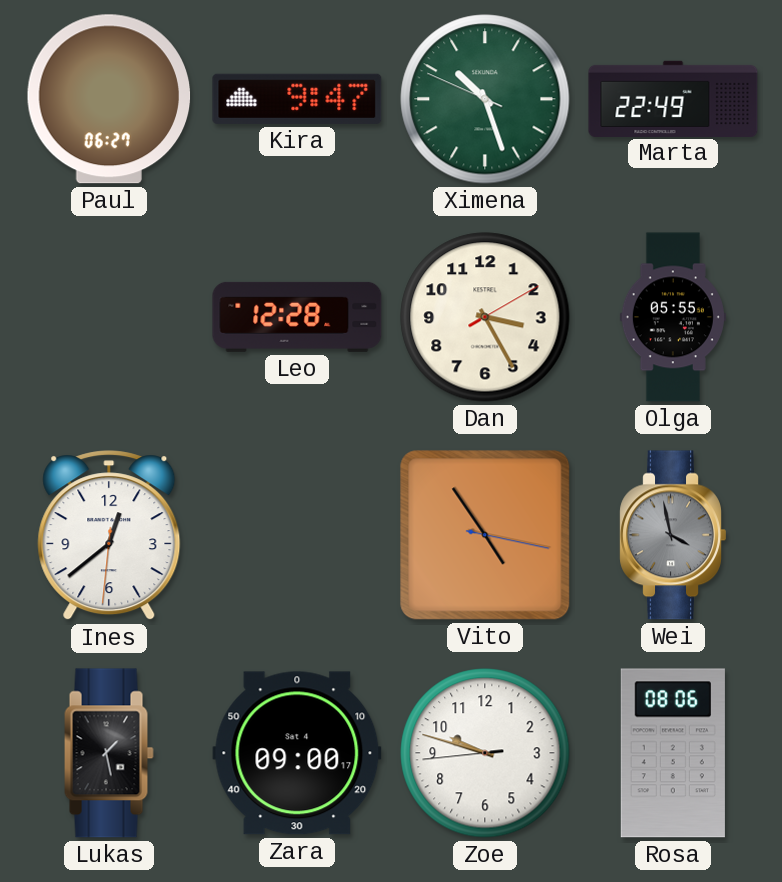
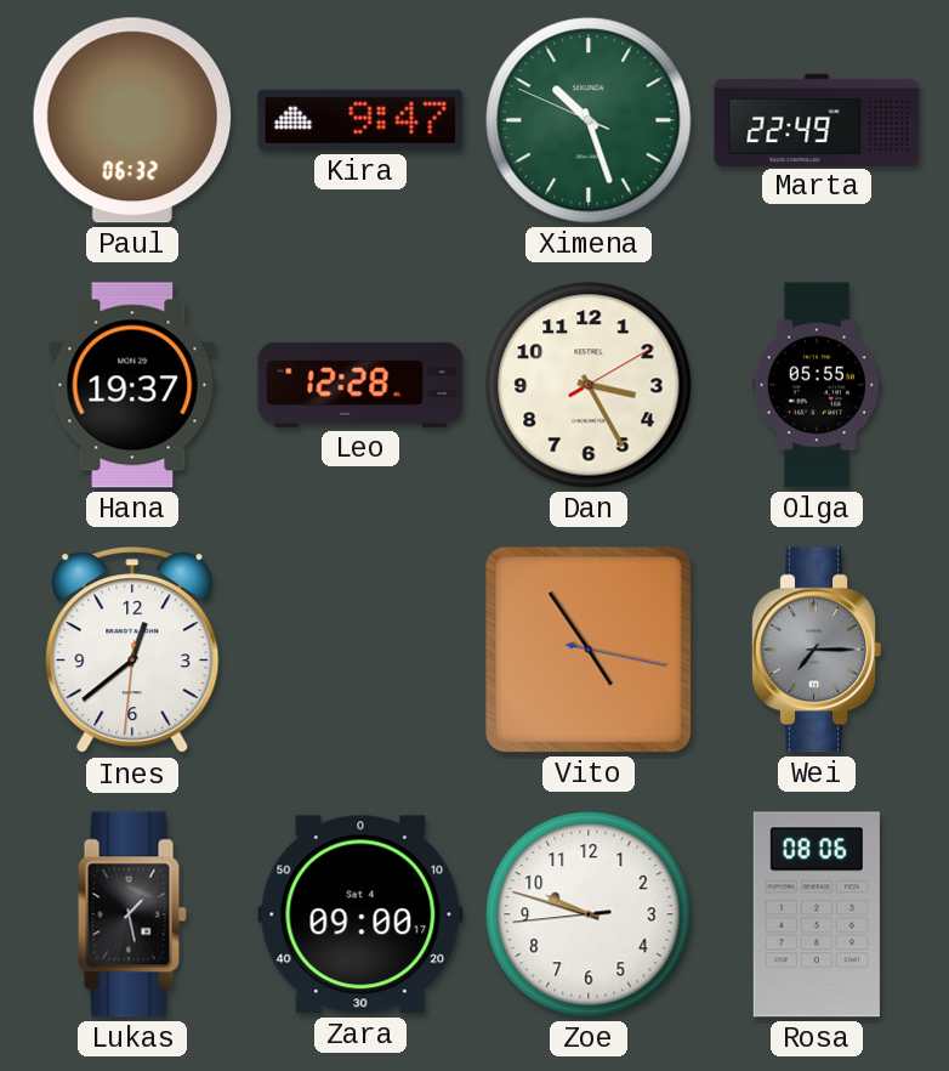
Paul: 06:27 -> 06:32
Hana: none -> 19:37
Wei: 3:58 -> 7:15
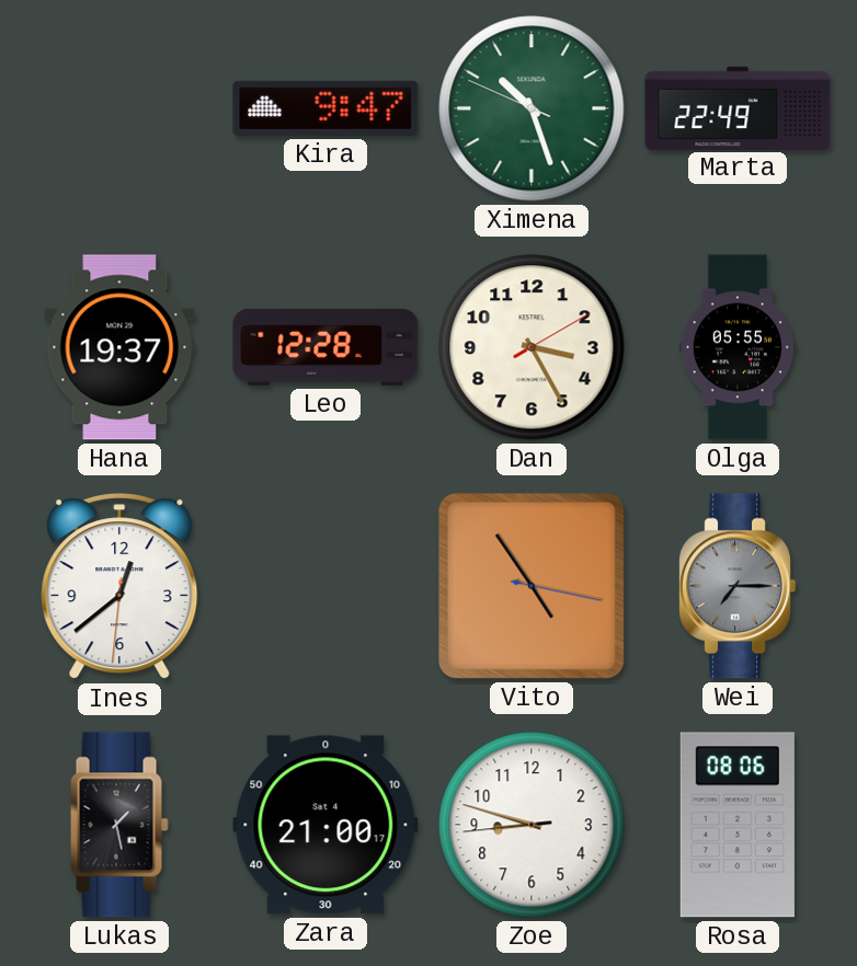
Paul: 06:32 -> none
Zara: 09:00 -> 21:00
Zoe: 9:47 -> 8:47
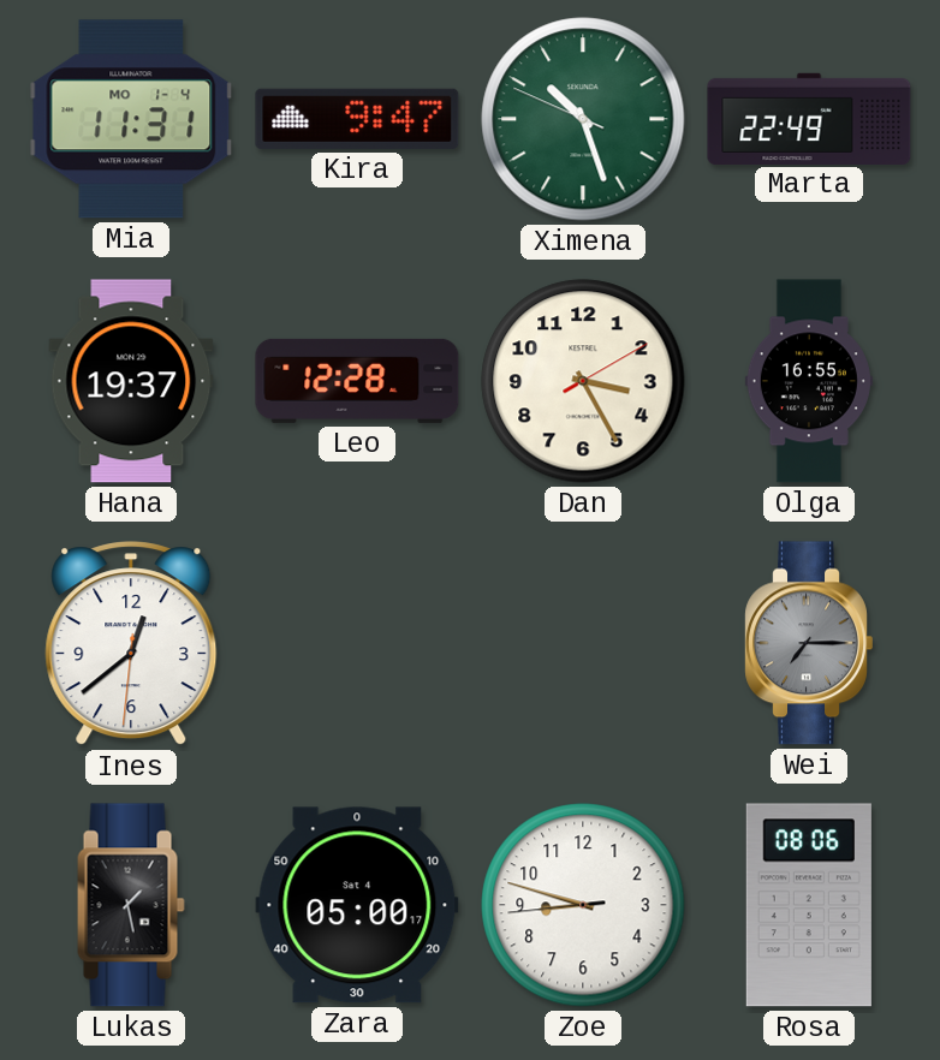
Mia: none -> 11:31
Olga: 05:55 -> 16:55
Vito: 4:54 -> none
Zara: 21:00 -> 05:00
